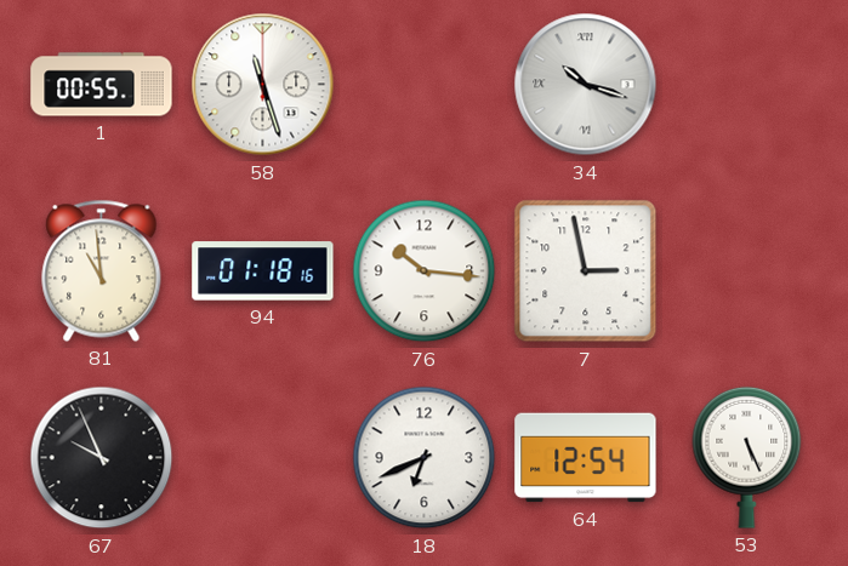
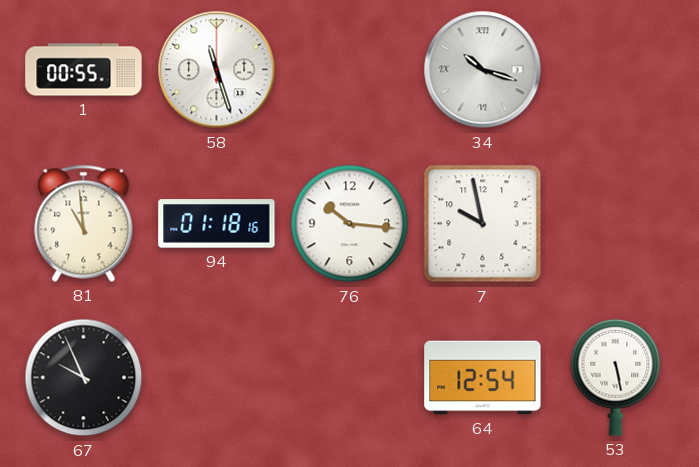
7: 2:58 -> 9:58
18: 6:41 -> none
53: 5:26 -> 5:28
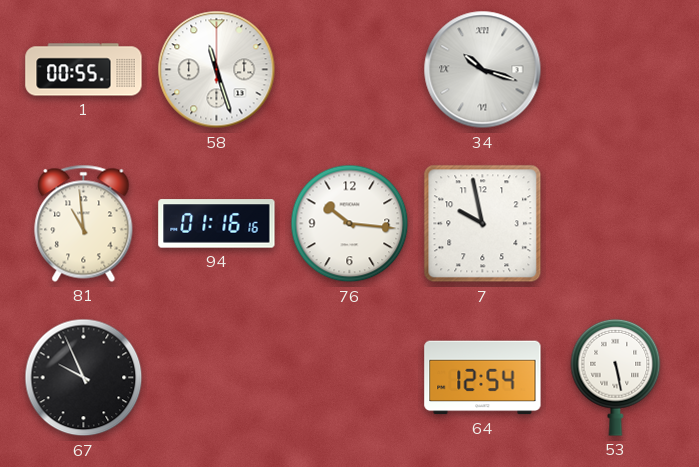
94: 01:18 -> 01:16
